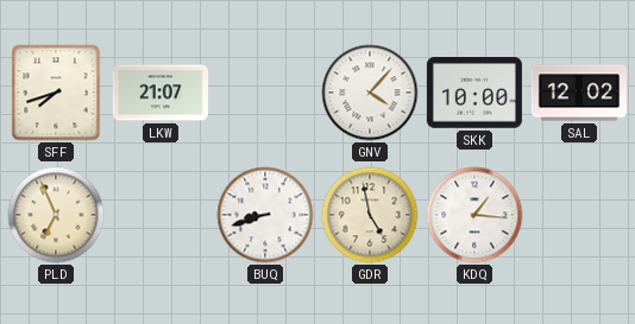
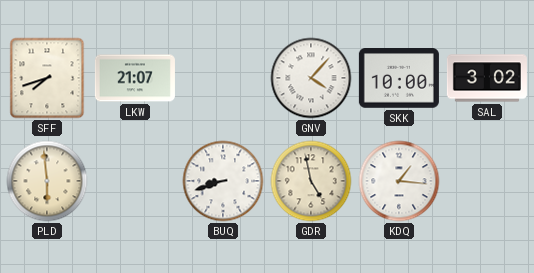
SAL: 12:02 -> 3:02
PLD: 6:56 -> 5:59
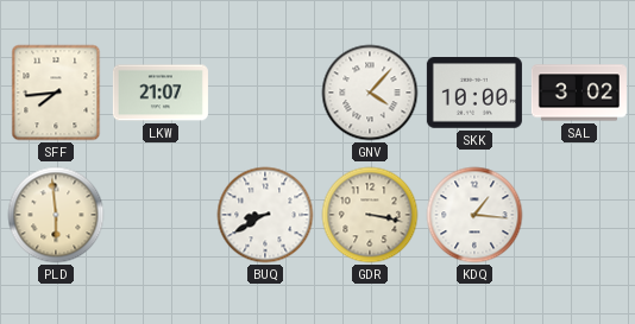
SFF: 7:42 -> 7:44
BUQ: 8:42 -> 8:40
GDR: 4:58 -> 3:17
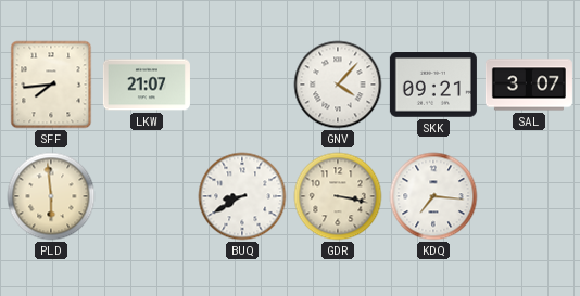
SKK: 10:00 -> 09:21
SAL: 3:02 -> 3:07
KDQ: 1:16 -> 7:16
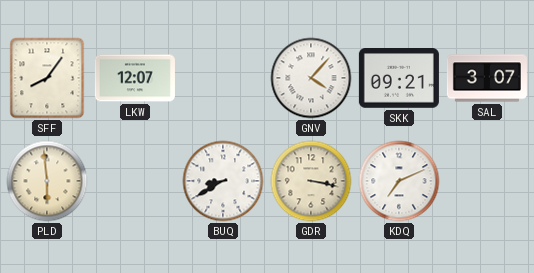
SFF: 7:44 -> 8:06
LKW: 21:07 -> 12:07
KDQ: 7:16 -> 7:11
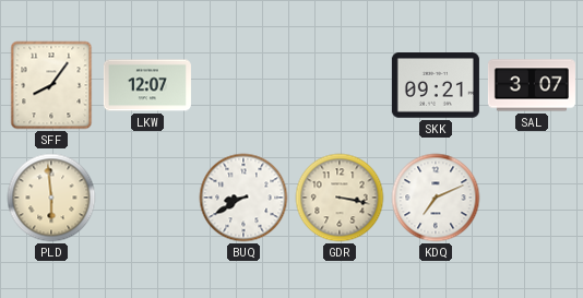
GNV: 4:07 -> none
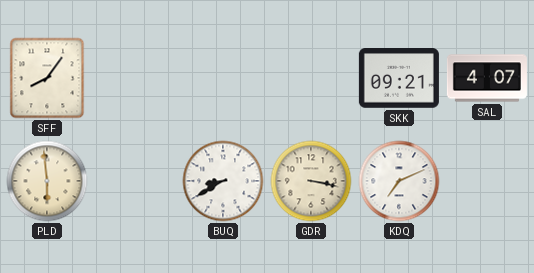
LKW: 12:07 -> none
SAL: 3:07 -> 4:07
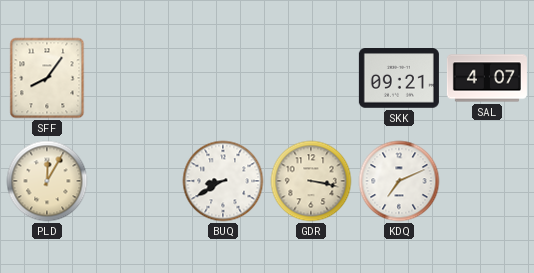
PLD: 5:59 -> 12:05
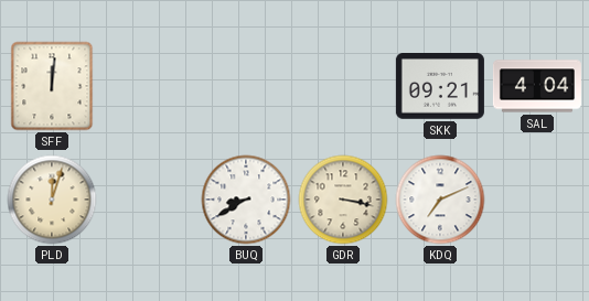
SFF: 8:06 -> 12:01
SAL: 4:07 -> 4:04
PLD: 12:05 -> 12:03
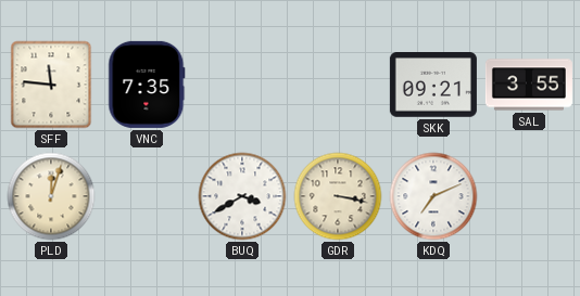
SFF: 12:01 -> 11:46
VNC: none -> 7:35
SAL: 4:04 -> 3:55
BUQ: 8:40 -> 3:40
